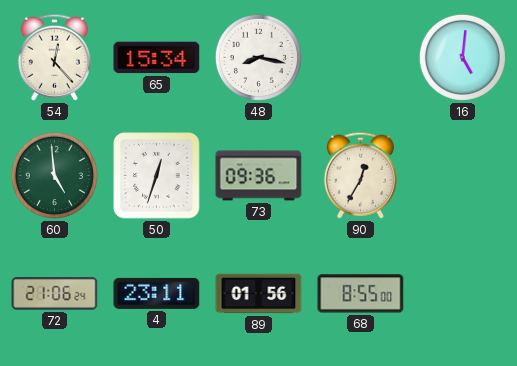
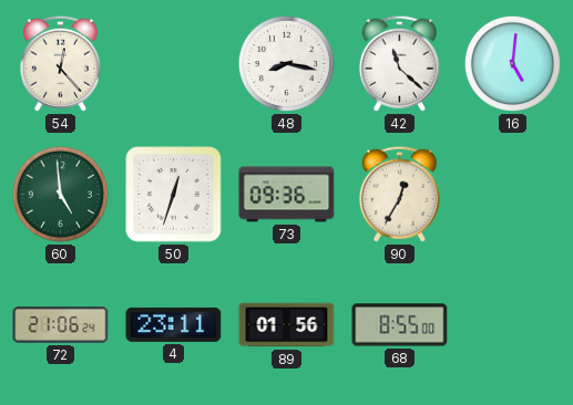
65: 15:34 -> none
42: none -> 11:22
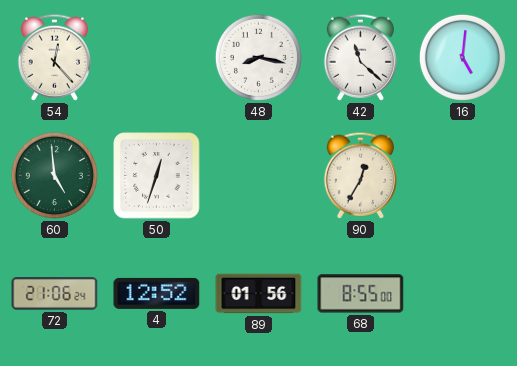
73: 09:36 -> none
4: 23:11 -> 12:52
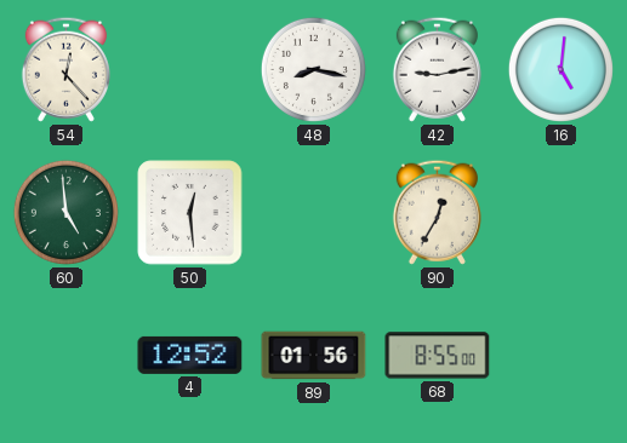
42: 11:22 -> 9:13
50: 12:33 -> 12:29
72: 21:06 -> none
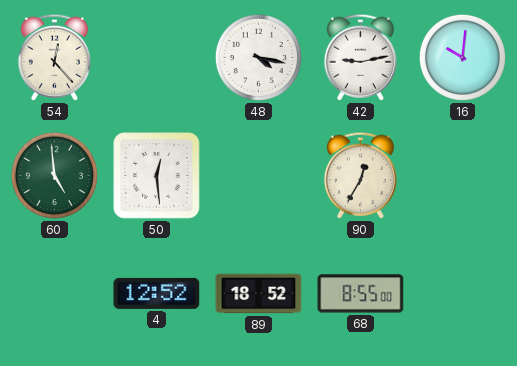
48: 8:17 -> 4:17
16: 5:01 -> 10:01
89: 01:56 -> 18:52
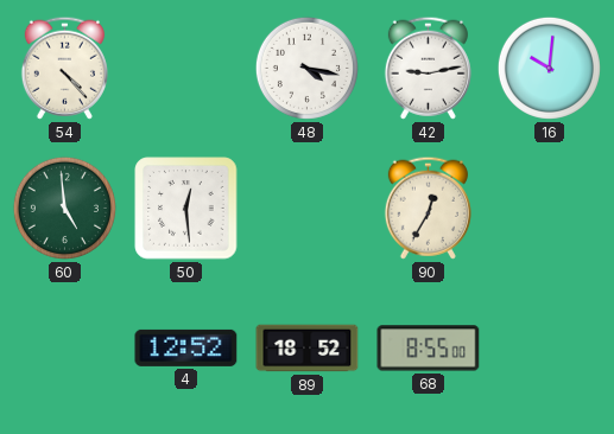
54: 12:23 -> 4:23
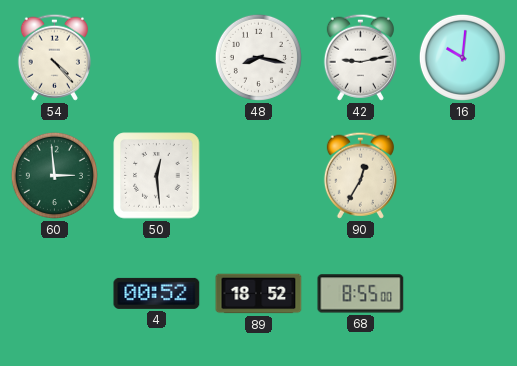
48: 4:17 -> 8:17
60: 4:59 -> 2:59
4: 12:52 -> 00:52
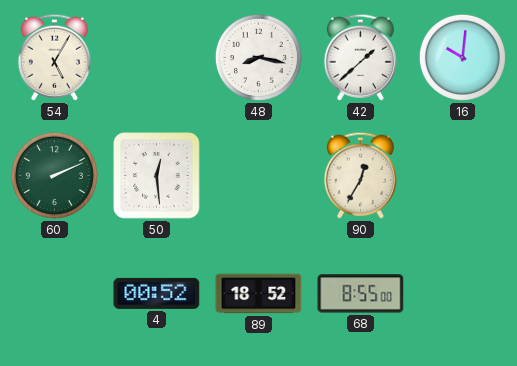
54: 4:23 -> 5:05
42: 9:13 -> 1:38
60: 2:59 -> 2:11
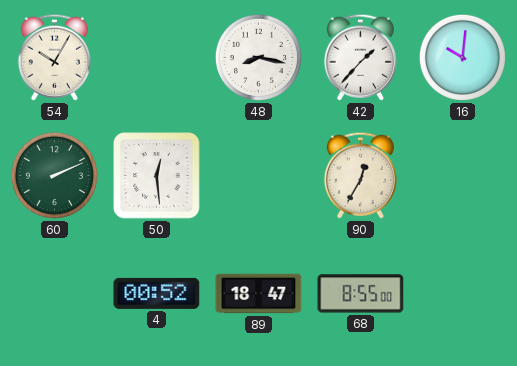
54: 5:05 -> 10:05
42: 1:38 -> 1:37
89: 18:52 -> 18:47
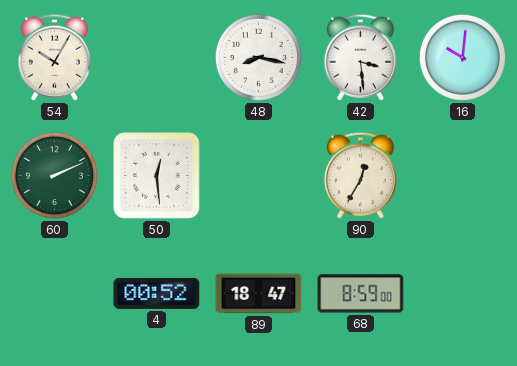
42: 1:37 -> 3:29
68: 8:55 -> 8:59
